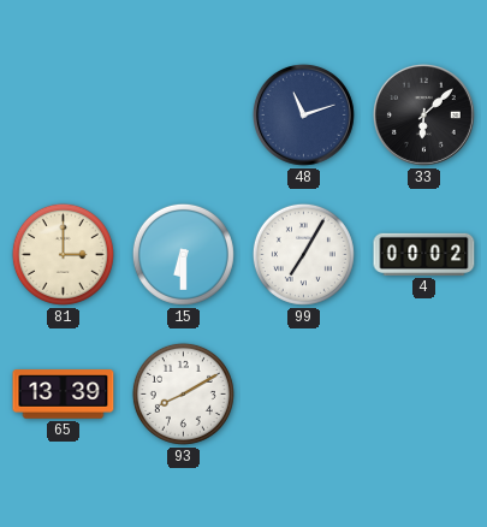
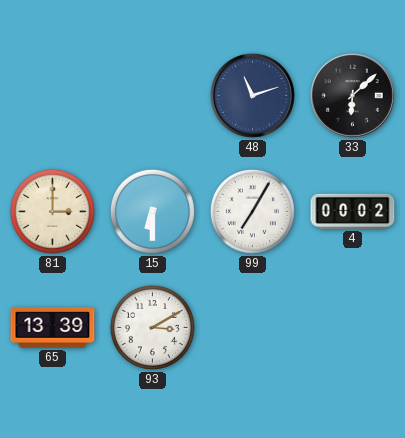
93: 8:10 -> 3:10
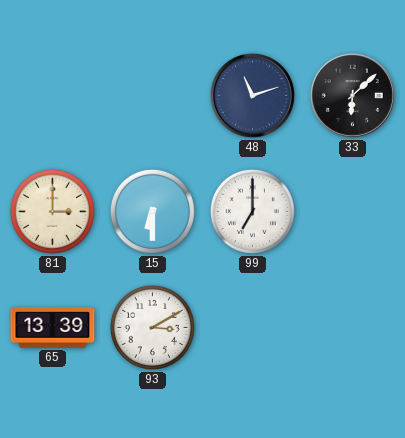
99: 7:05 -> 7:00
4: 00:02 -> none
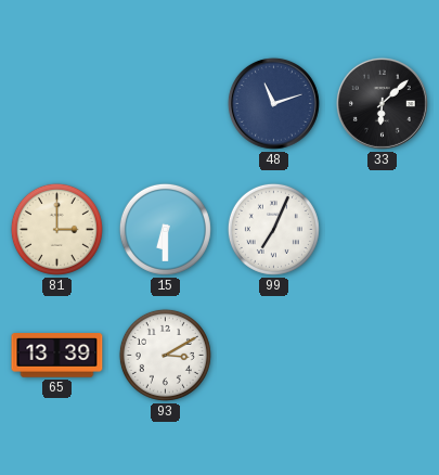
99: 7:00 -> 7:04
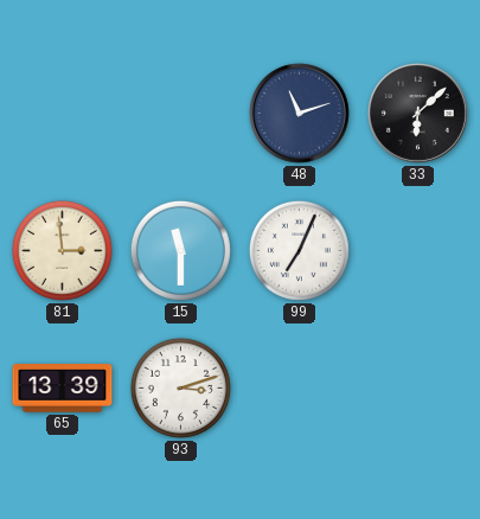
81: 3:00 -> 2:59
15: 6:30 -> 11:30
93: 3:10 -> 3:12
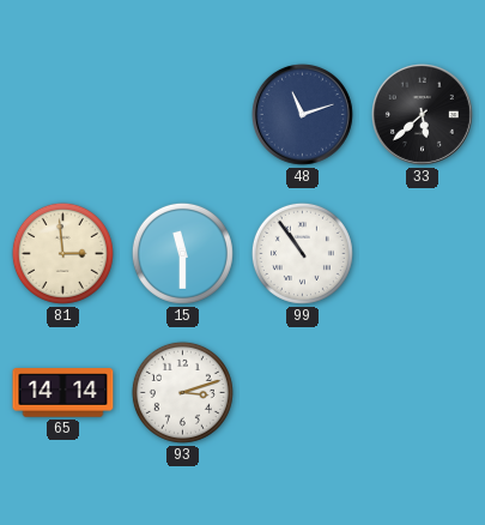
33: 6:08 -> 5:38
99: 7:04 -> 10:54
65: 13:39 -> 14:14
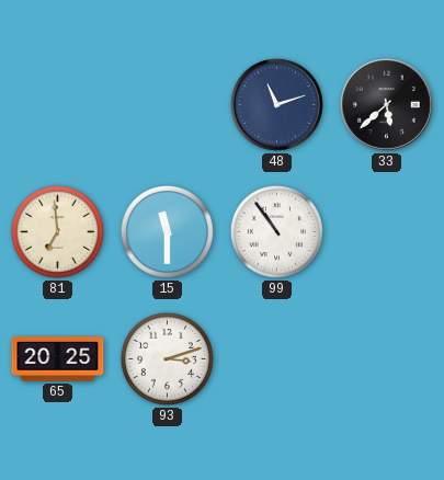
81: 2:59 -> 6:59
65: 14:14 -> 20:25
